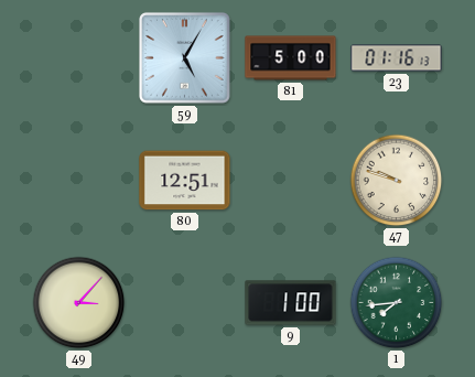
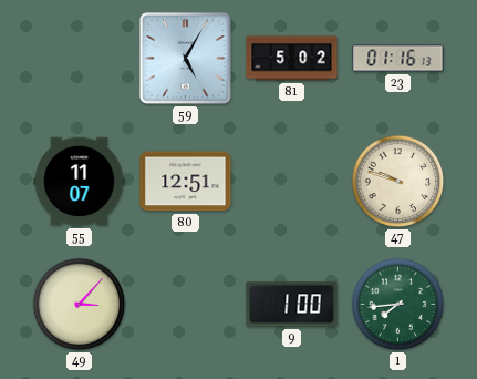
81: 5:00 -> 5:02
55: none -> 11:07
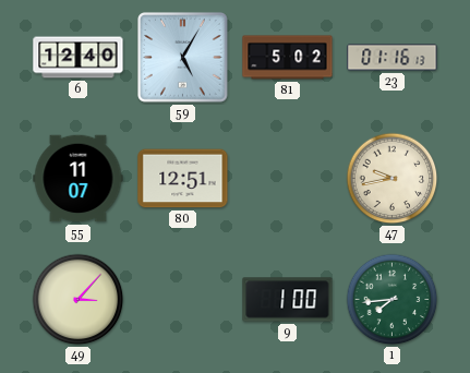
6: none -> 12:40
47: 9:48 -> 9:43
